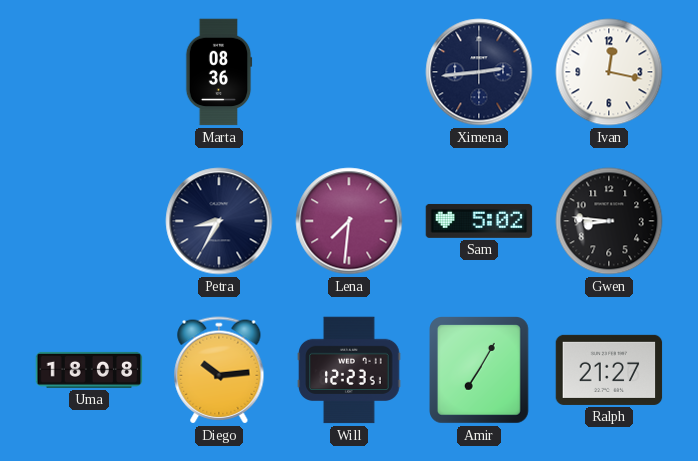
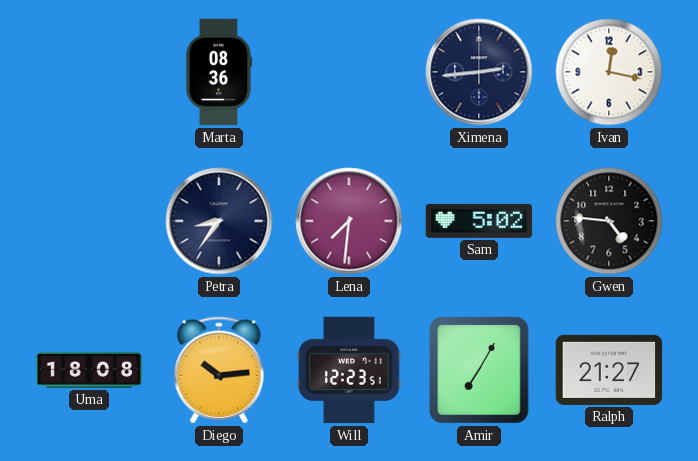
Petra: 8:35 -> 8:36
Gwen: 8:46 -> 4:46
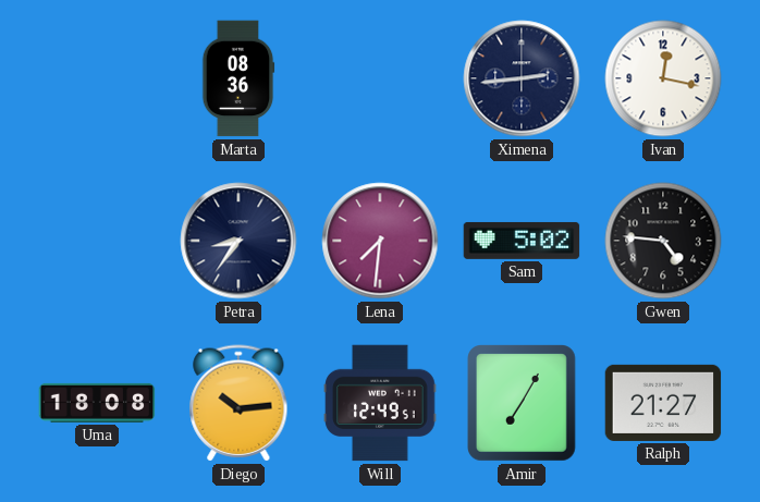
Will: 12:23 -> 12:49
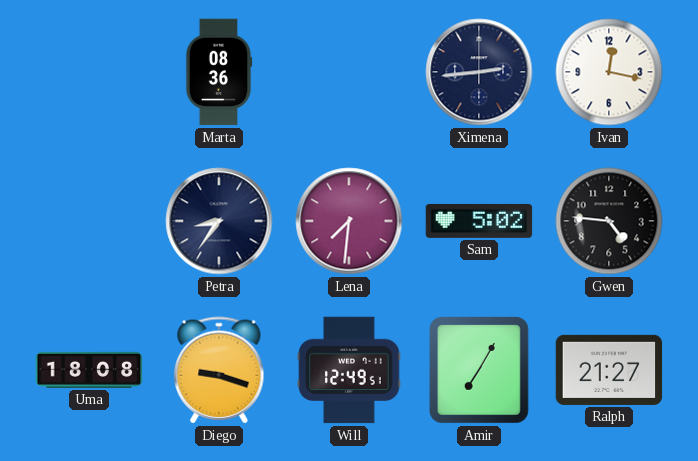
Diego: 10:14 -> 9:18
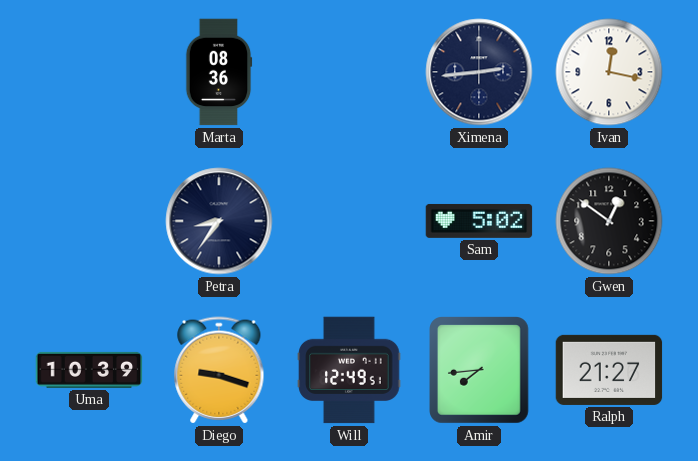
Lena: 7:31 -> none
Gwen: 4:46 -> 12:51
Uma: 18:08 -> 10:39
Amir: 7:05 -> 7:44
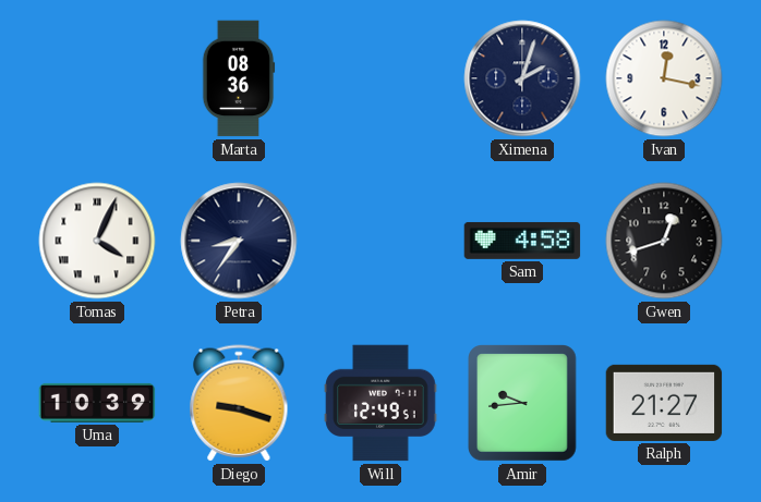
Ximena: 2:44 -> 2:03
Tomas: none -> 4:04
Sam: 5:02 -> 4:58
Gwen: 12:51 -> 12:42
Amir: 7:44 -> 9:44
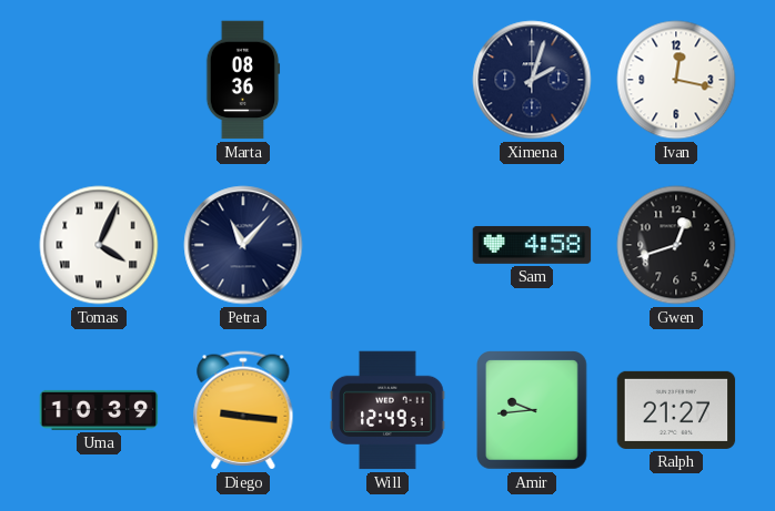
Petra: 8:36 -> 11:07
Diego: 9:18 -> 9:16
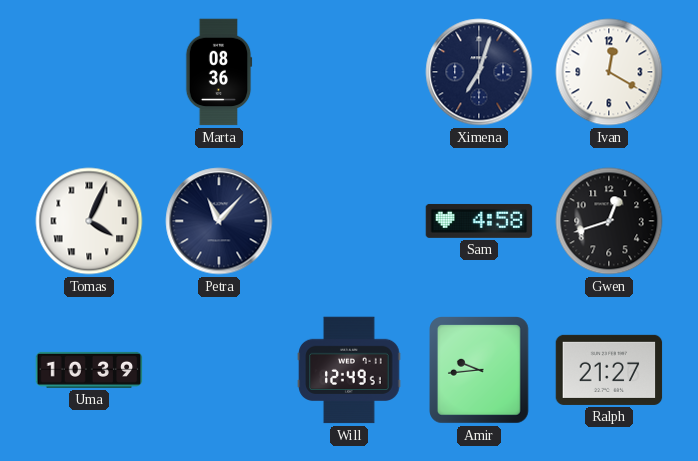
Ximena: 2:03 -> 7:03
Ivan: 12:17 -> 12:20
Diego: 9:16 -> none
